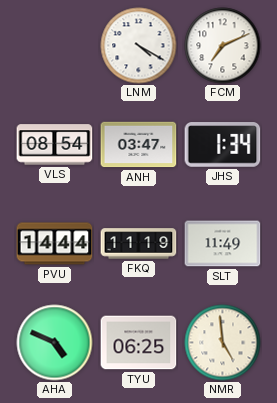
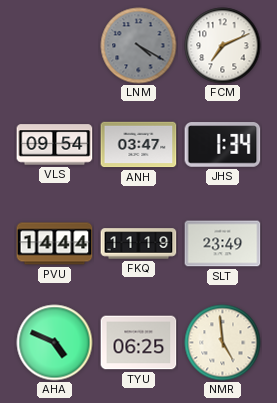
LNM dial: white -> grey
VLS: 08:54 -> 09:54
SLT: 11:49 -> 23:49
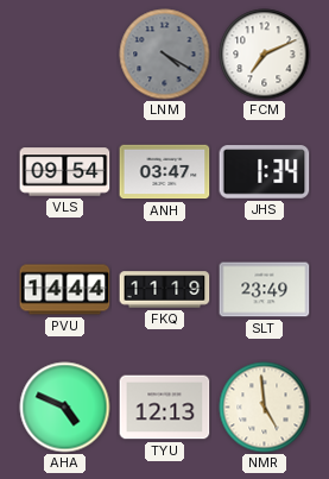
TYU: 06:25 -> 12:13
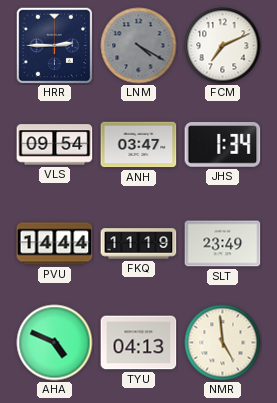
HRR: none -> 2:45
TYU: 12:13 -> 04:13
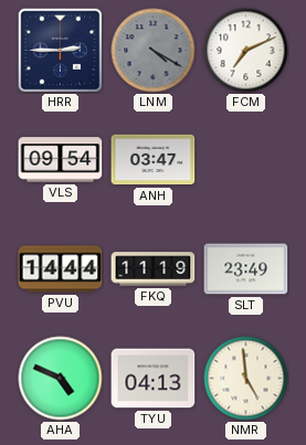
JHS: 1:34 -> none
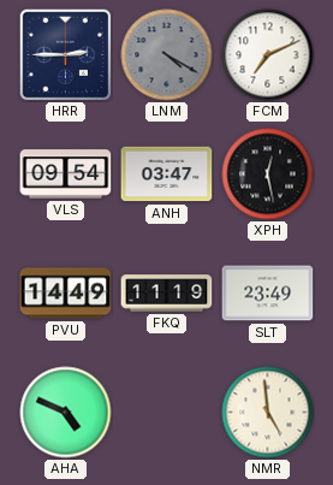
XPH: none -> 12:28
PVU: 14:44 -> 14:49
TYU: 04:13 -> none
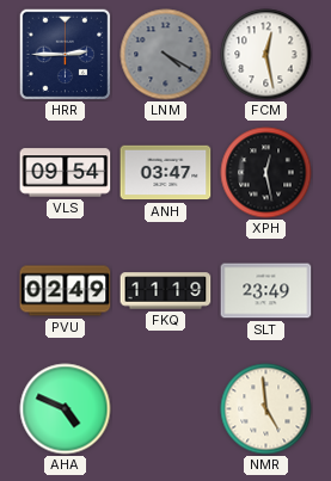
FCM: 7:11 -> 12:28
PVU: 14:49 -> 02:49
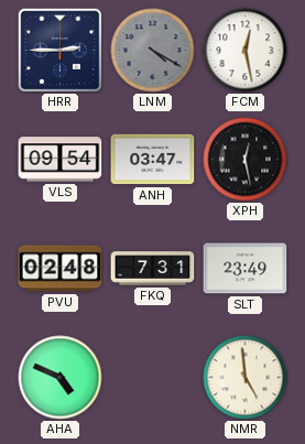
PVU: 02:49 -> 02:48
FKQ: 11:19 -> 7:31
